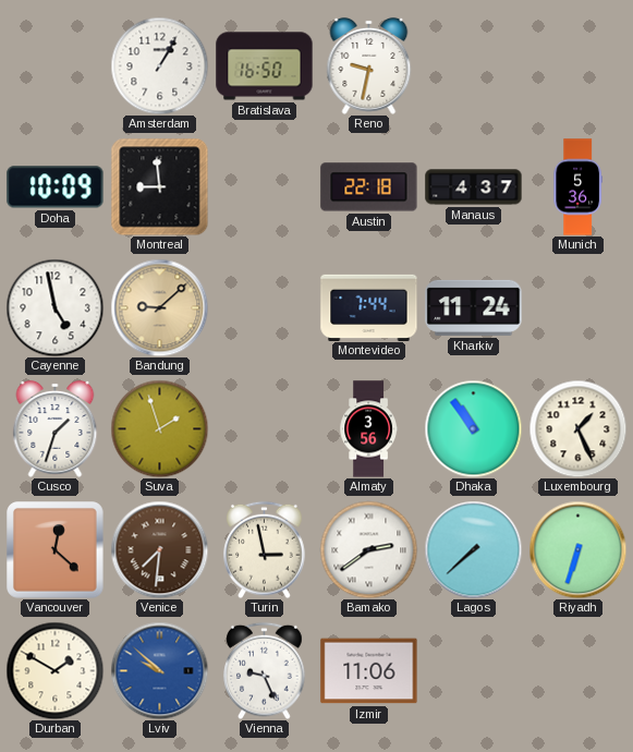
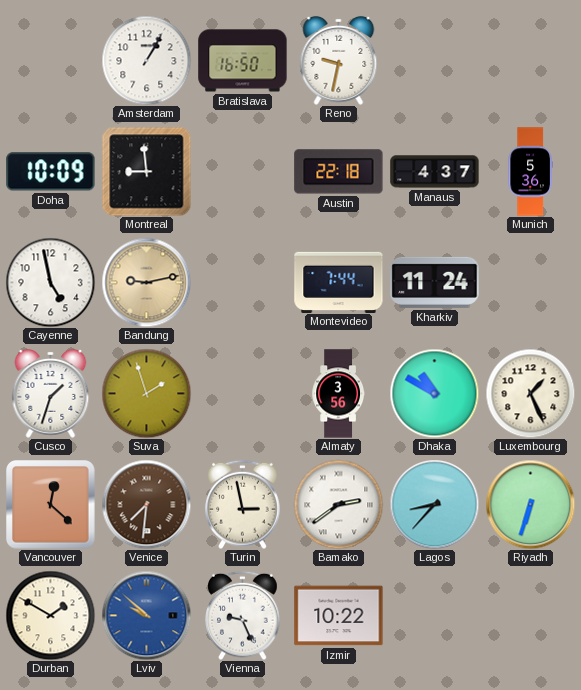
Bandung: 9:08 -> 9:13
Dhaka: 10:54 -> 10:50
Lagos: 7:38 -> 8:37
Izmir: 11:06 -> 10:22
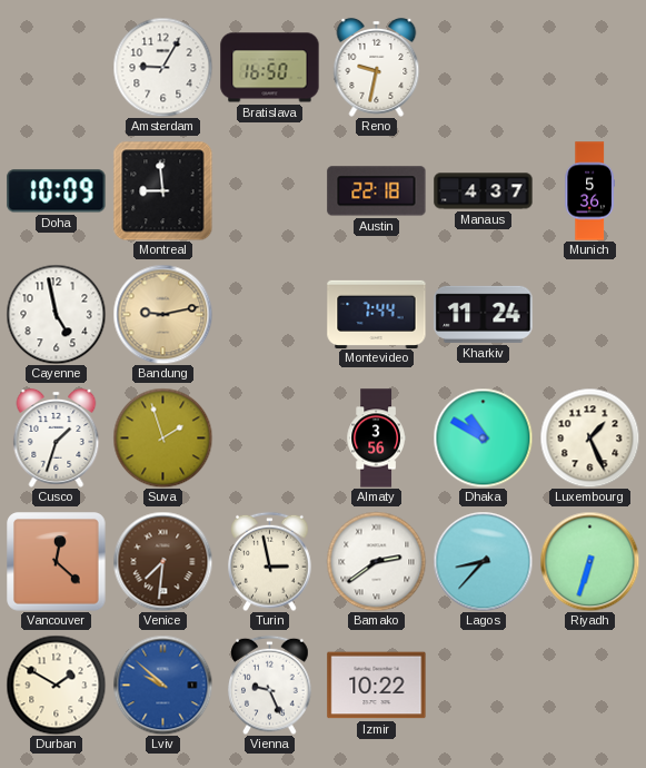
Amsterdam: 1:05 -> 9:05
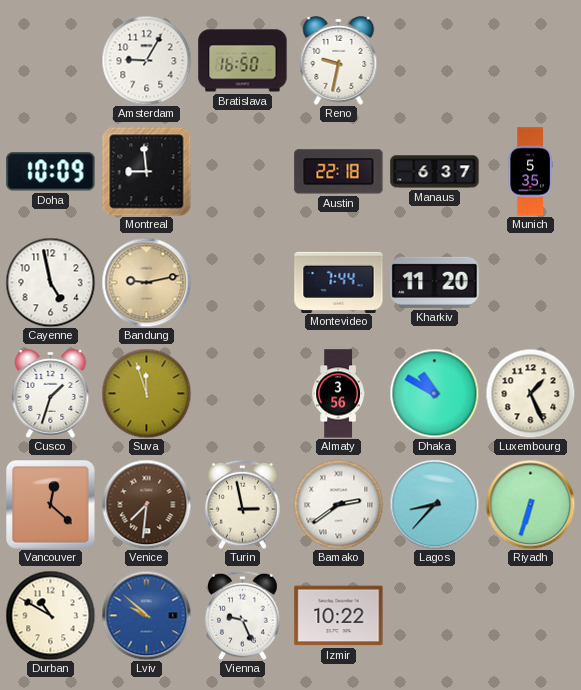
Manaus: 4:37 -> 6:37
Munich: 5:36 -> 5:35
Kharkiv: 11:24 -> 11:20
Suva: 1:57 -> 11:57
Durban: 1:50 -> 10:50
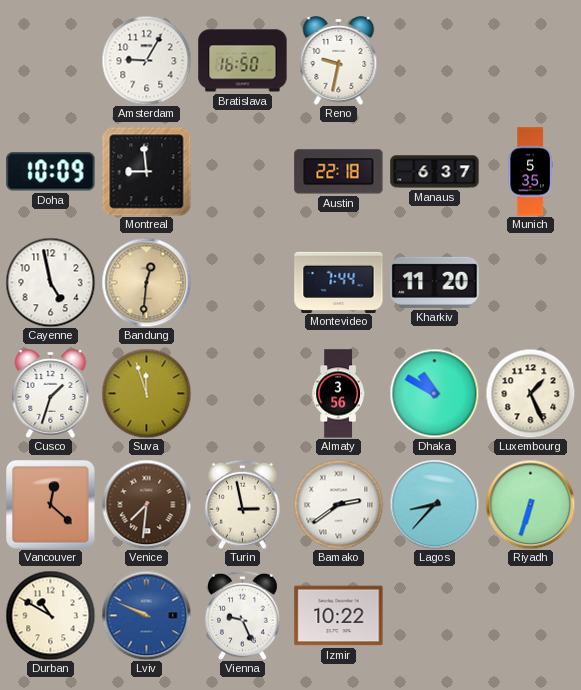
Bandung: 9:13 -> 12:31
Lviv: 9:52 -> 9:49
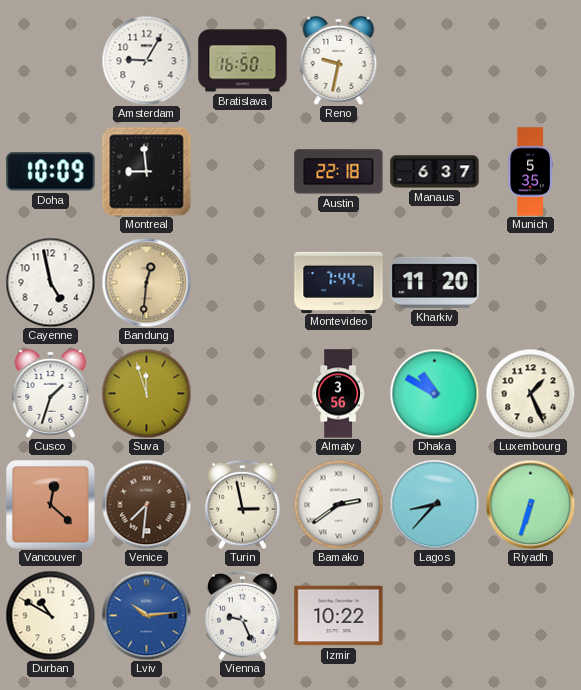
Lviv: 9:49 -> 10:14
